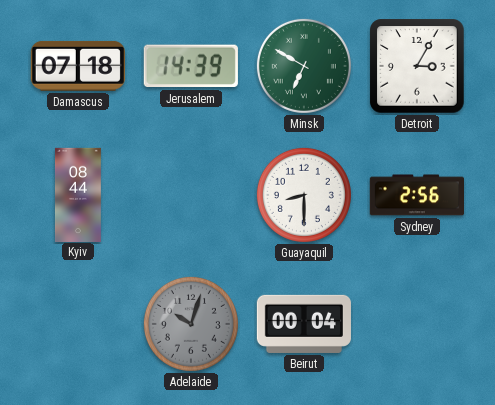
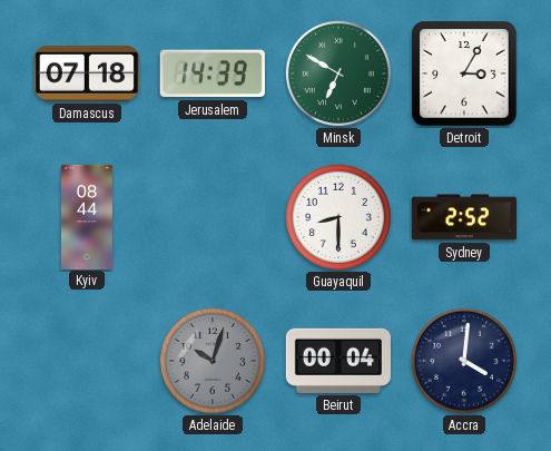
Sydney: 2:56 -> 2:52
Accra: none -> 4:01
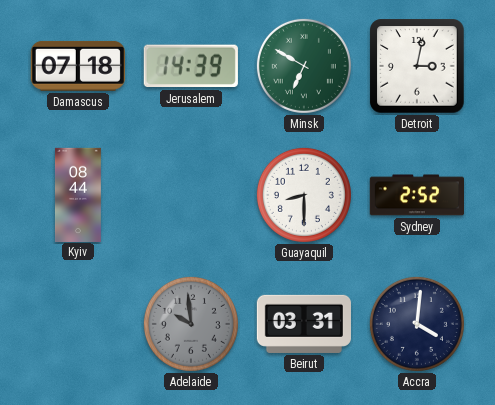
Detroit: 3:05 -> 3:02
Adelaide: 10:03 -> 9:59
Beirut: 00:04 -> 03:31
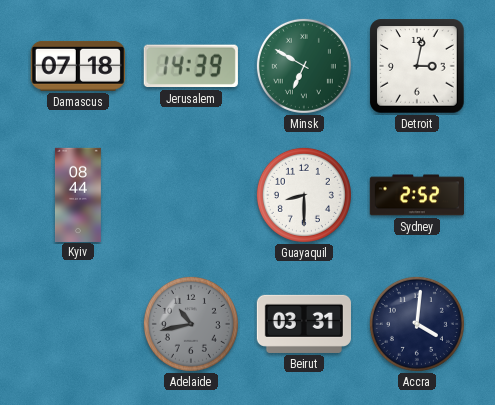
Adelaide: 9:59 -> 10:43
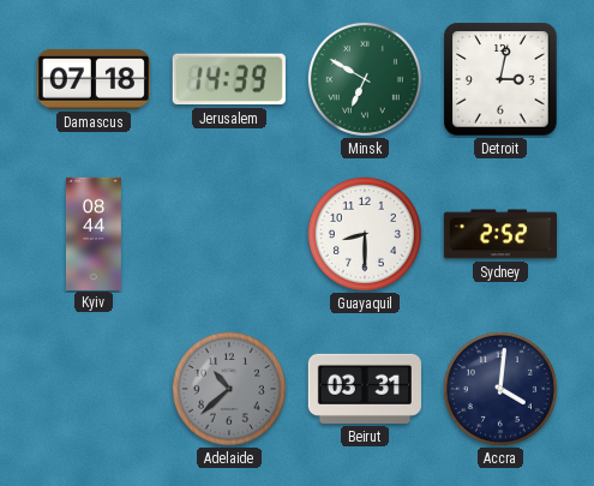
Adelaide: 10:43 -> 10:38
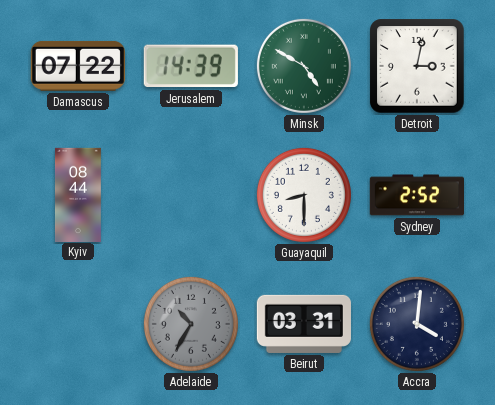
Damascus: 07:18 -> 07:22
Minsk: 6:50 -> 4:50
Adelaide: 10:38 -> 10:35
